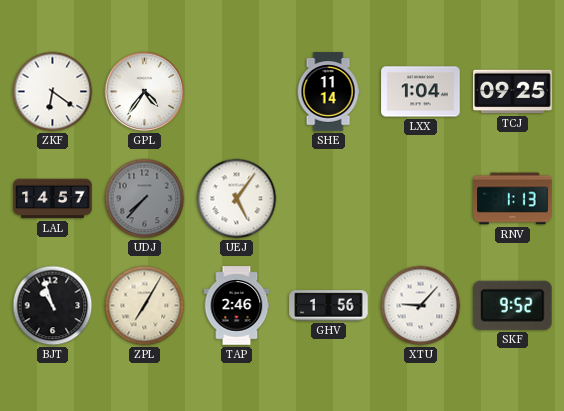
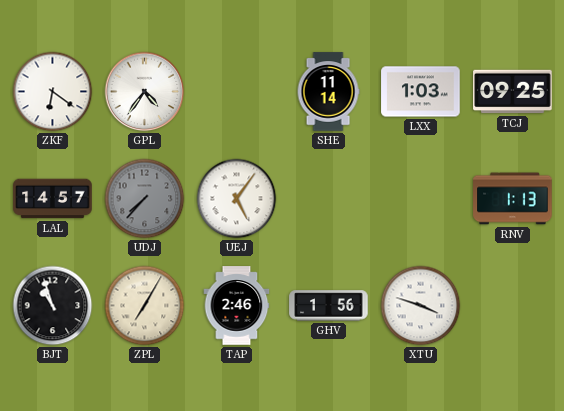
LXX: 1:04 -> 1:03
XTU: 9:07 -> 3:48
SKF: 9:52 -> none
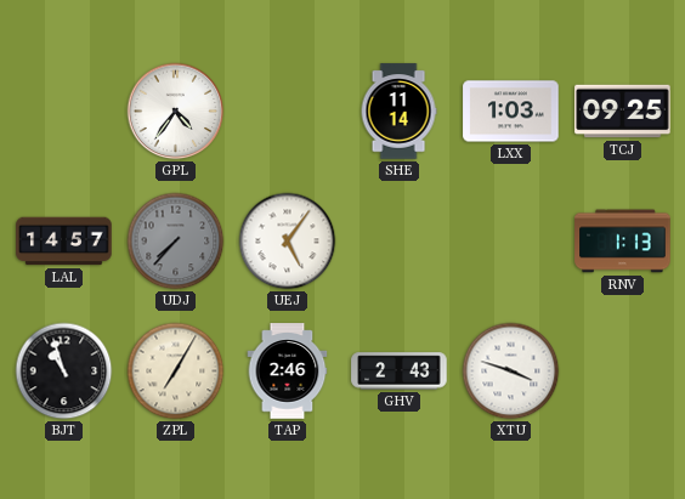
ZKF: 6:21 -> none
GHV: 1:56 -> 2:43
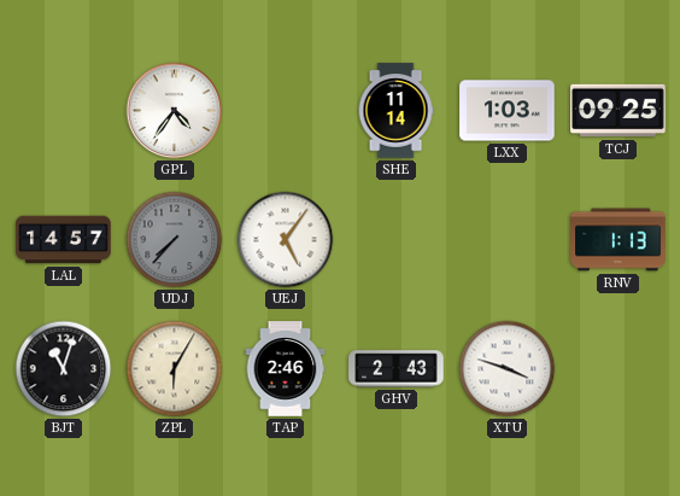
BJT: 10:57 -> 11:03
ZPL: 7:05 -> 6:05
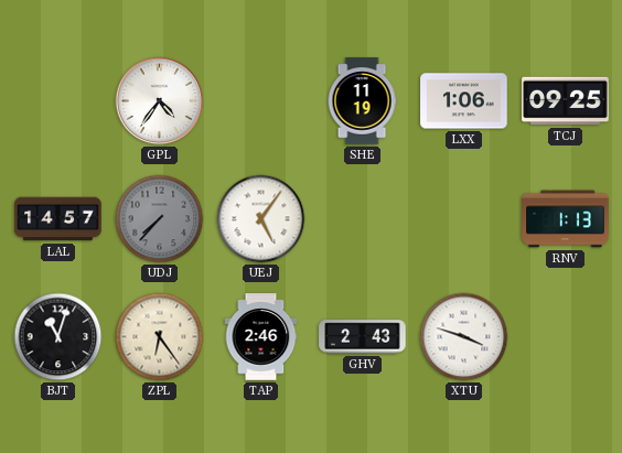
SHE: 11:14 -> 11:19
LXX: 1:03 -> 1:06
ZPL: 6:05 -> 6:24
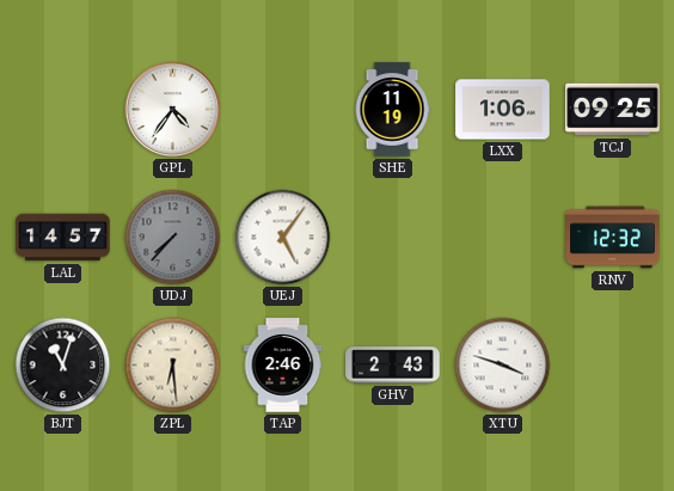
RNV: 1:13 -> 12:32
ZPL: 6:24 -> 6:29
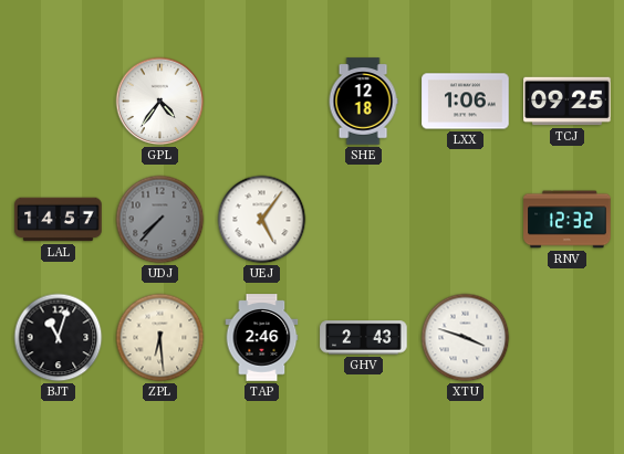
SHE: 11:19 -> 12:18
